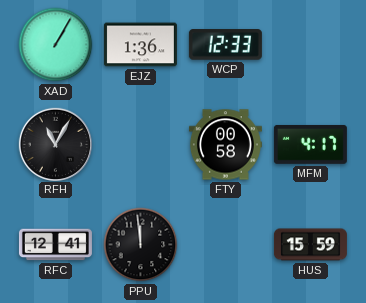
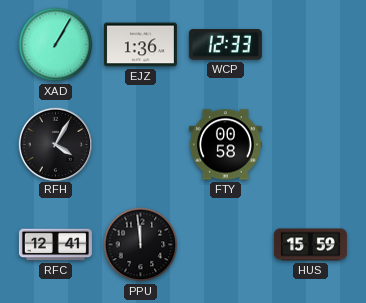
RFH: 11:05 -> 4:05
MFM: 4:17 -> none
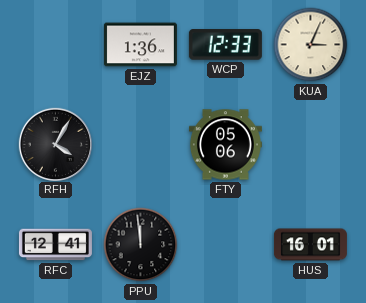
XAD: 1:05 -> none
KUA: none -> 3:04
FTY: 00:58 -> 05:06
HUS: 15:59 -> 16:01
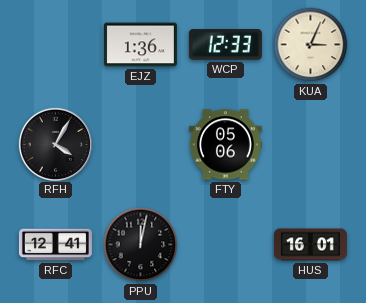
PPU: 11:59 -> 12:02
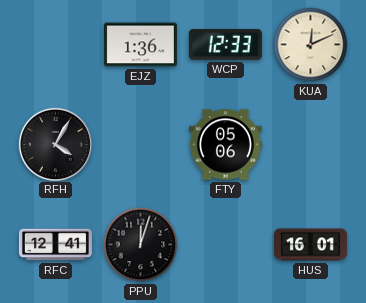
KUA: 3:04 -> 12:11
PPU: 12:02 -> 12:03
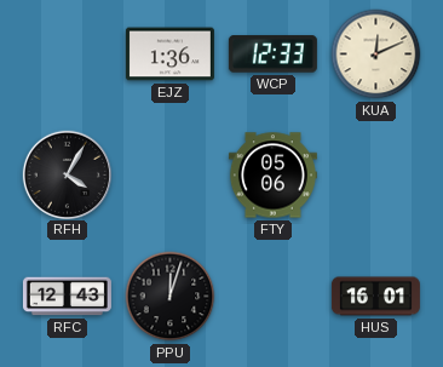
RFC: 12:41 -> 12:43
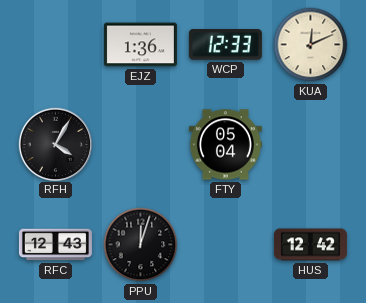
FTY: 05:06 -> 05:04
HUS: 16:01 -> 12:42
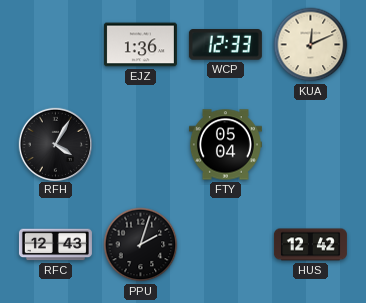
PPU: 12:03 -> 2:03
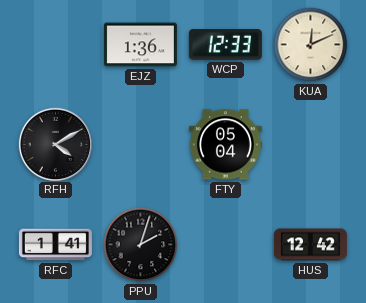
RFH: 4:05 -> 4:10
RFC: 12:43 -> 1:41
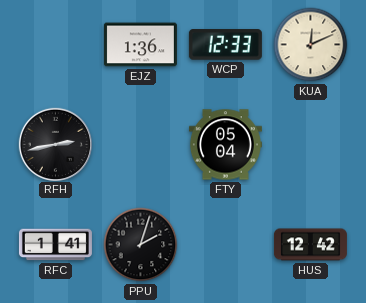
RFH: 4:10 -> 2:43
